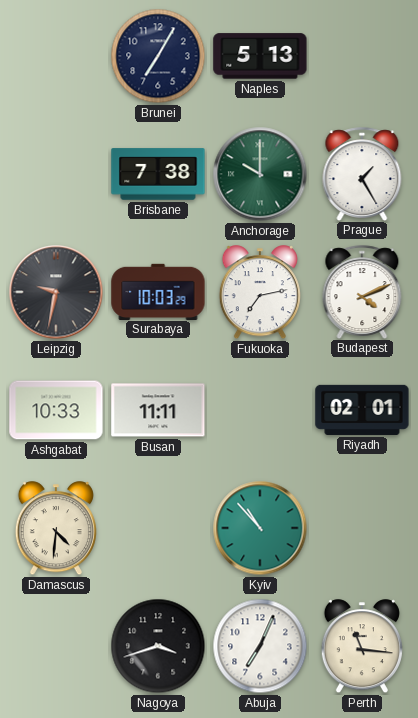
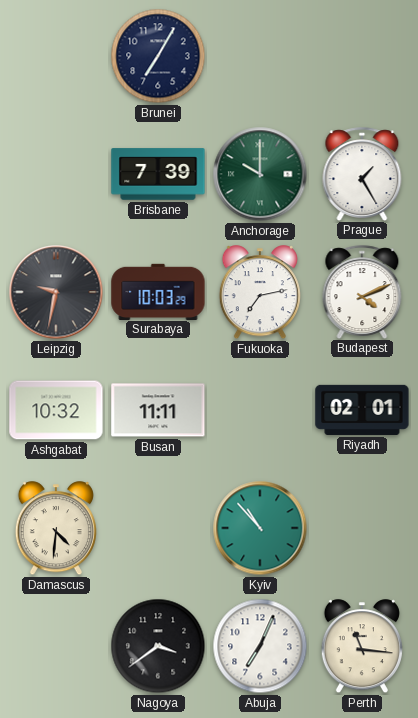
Naples: 5:13 -> none
Brisbane: 7:38 -> 7:39
Ashgabat: 10:33 -> 10:32
Nagoya: 3:42 -> 3:39
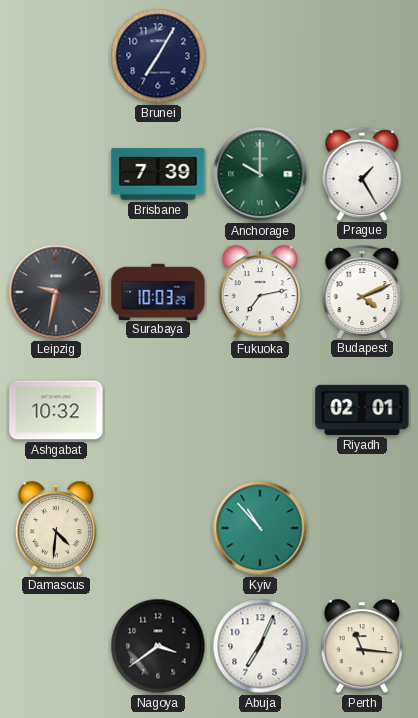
Busan: 11:11 -> none
